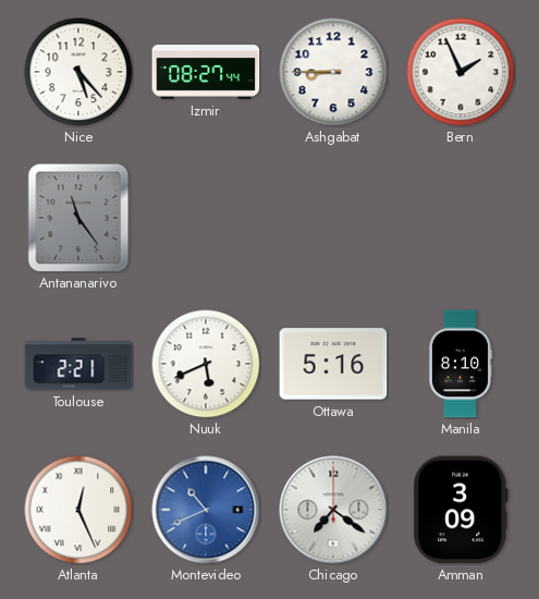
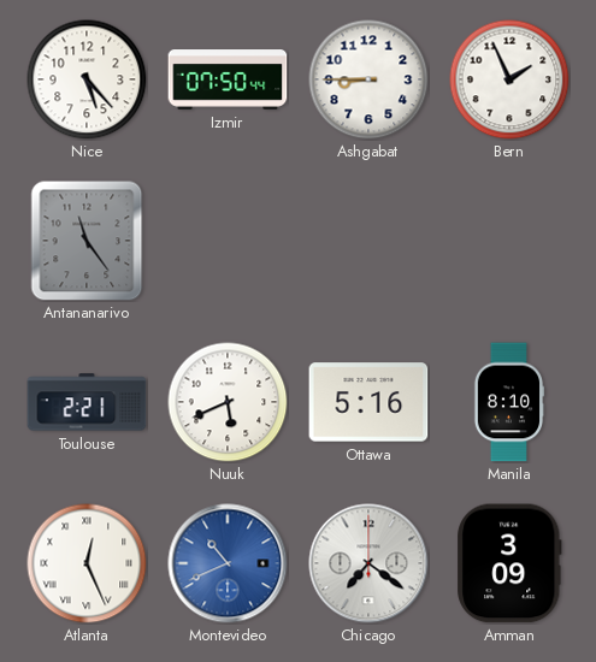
Izmir: 08:27 -> 07:50
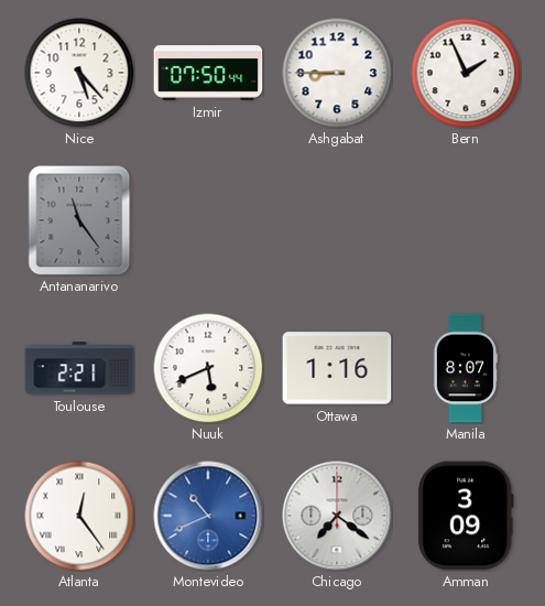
Ottawa: 5:16 -> 1:16
Manila: 8:10 -> 8:07
Atlanta: 12:26 -> 12:24
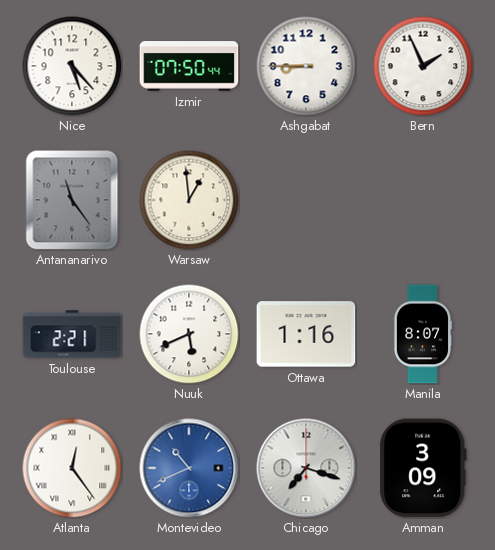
Warsaw: none -> 12:59
Chicago: 7:21 -> 7:18
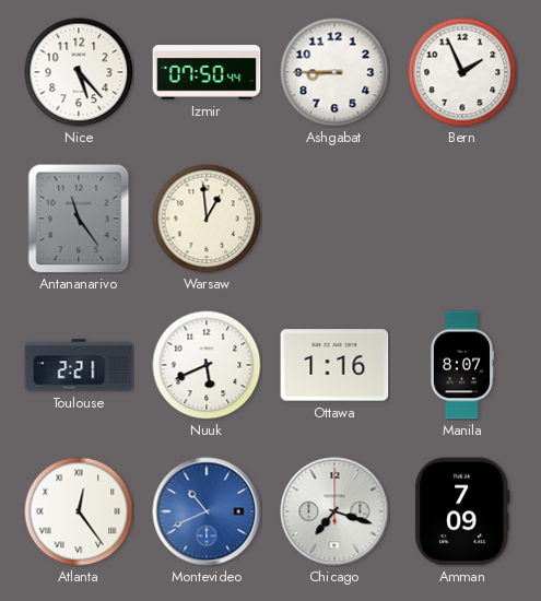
Amman: 3:09 -> 7:09
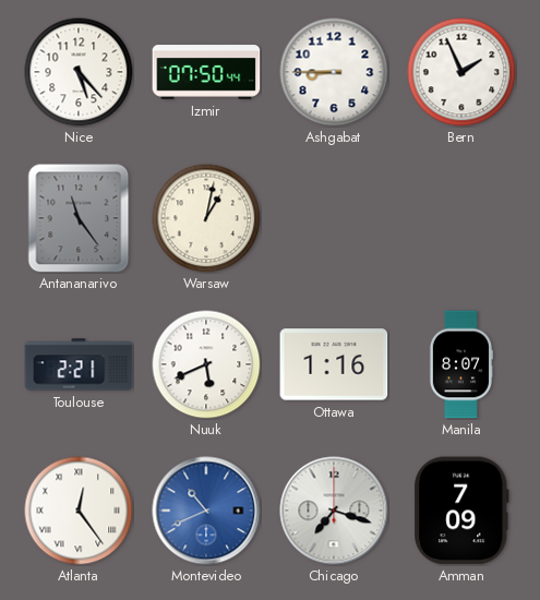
Warsaw: 12:59 -> 1:02
